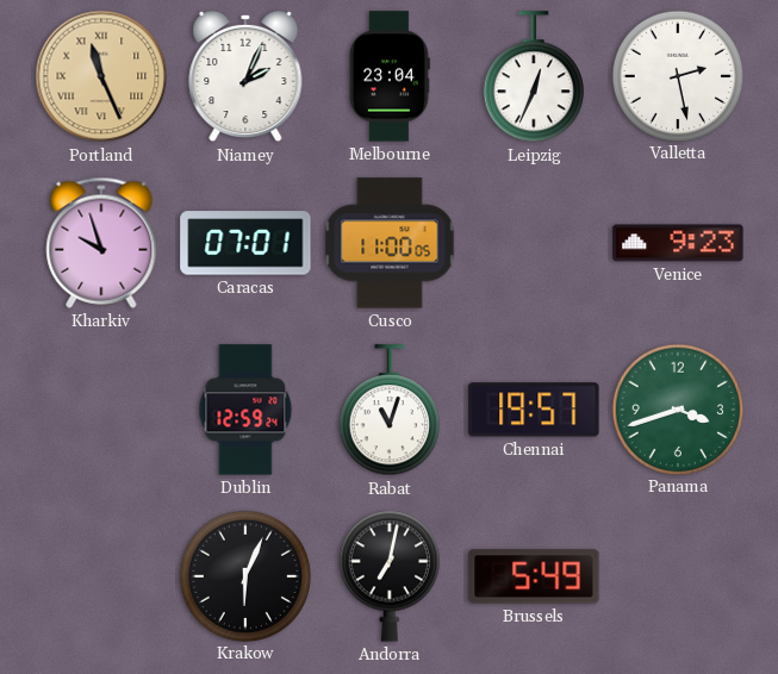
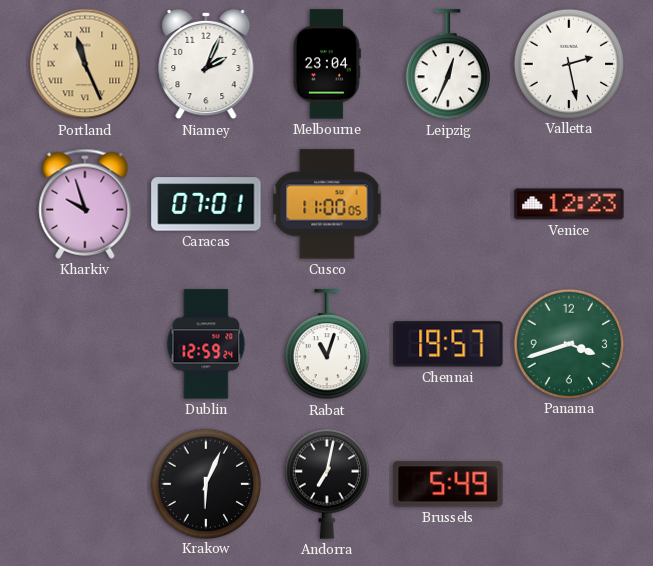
Venice: 9:23 -> 12:23
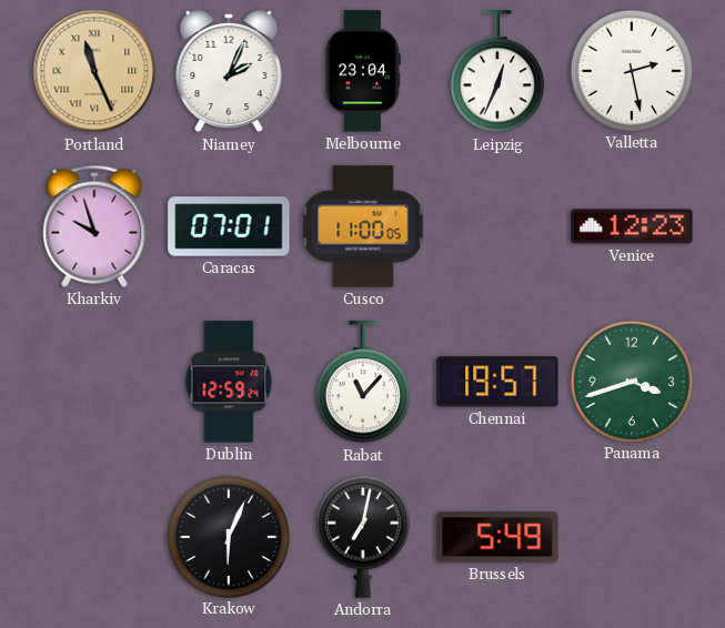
Rabat: 11:03 -> 11:07
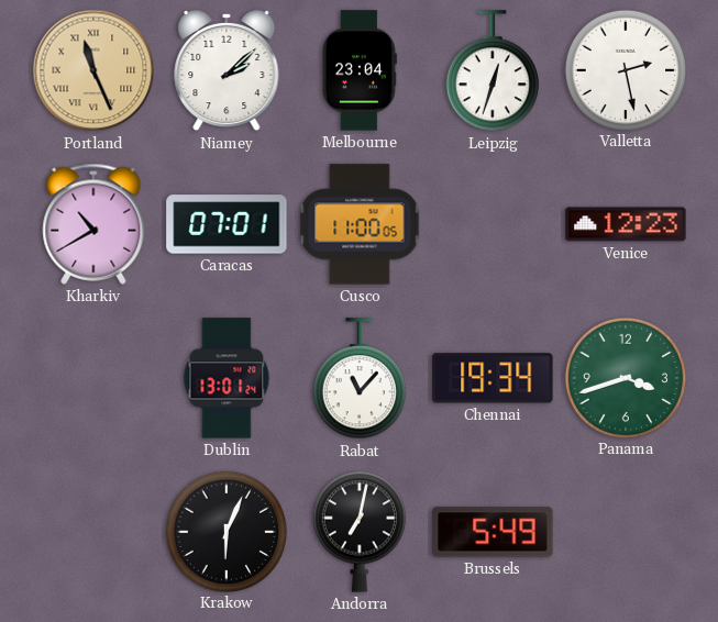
Niamey: 2:04 -> 2:08
Leipzig: 12:34 -> 12:33
Kharkiv: 9:57 -> 10:40
Dublin: 12:59 -> 13:01
Chennai: 19:57 -> 19:34
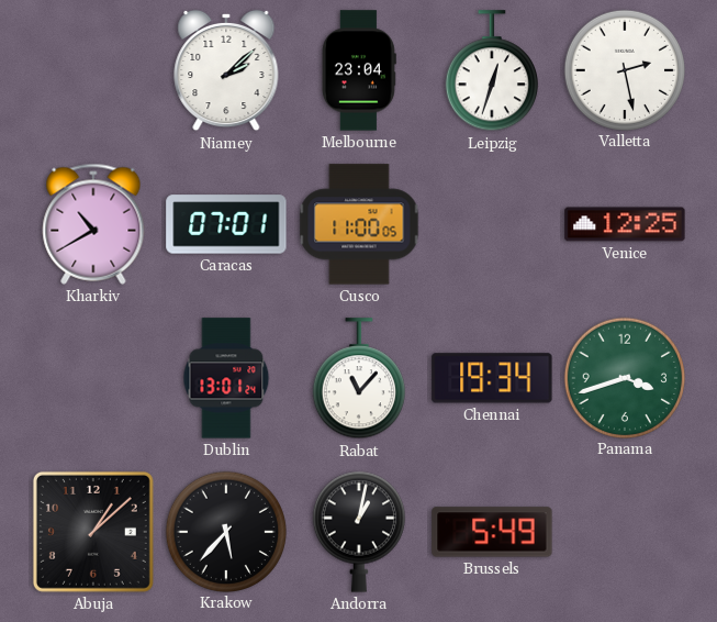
Portland: 11:26 -> none
Venice: 12:23 -> 12:25
Abuja: none -> 1:08
Krakow: 6:04 -> 5:37
Andorra: 7:02 -> 1:02
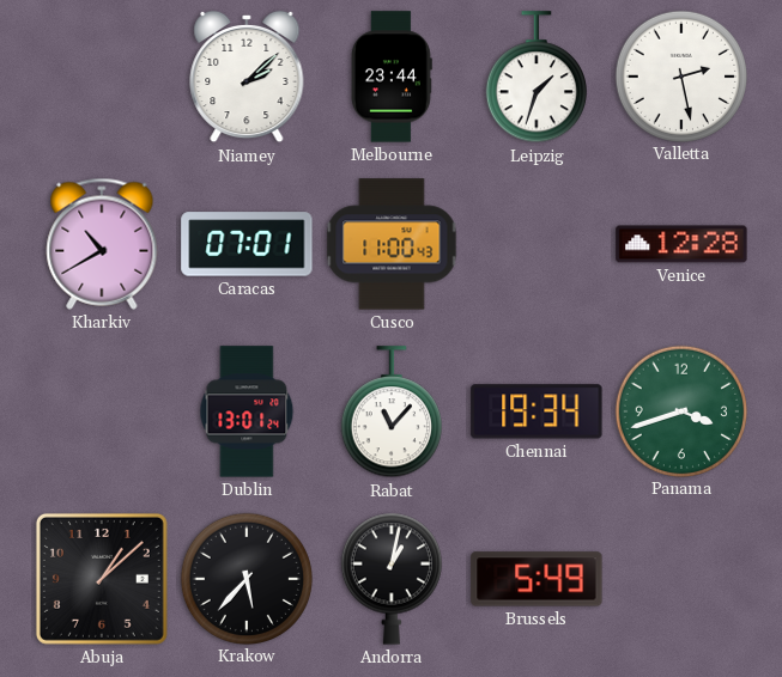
Melbourne: 23:04 -> 23:44
Leipzig: 12:33 -> 1:33
Cusco: 11:00:05 -> 11:00:43
Venice: 12:25 -> 12:28
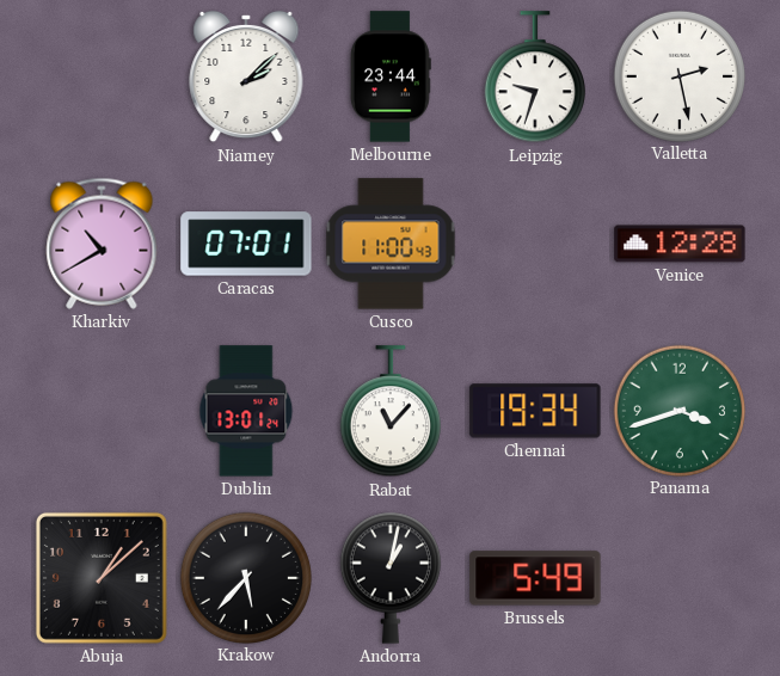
Leipzig: 1:33 -> 9:33
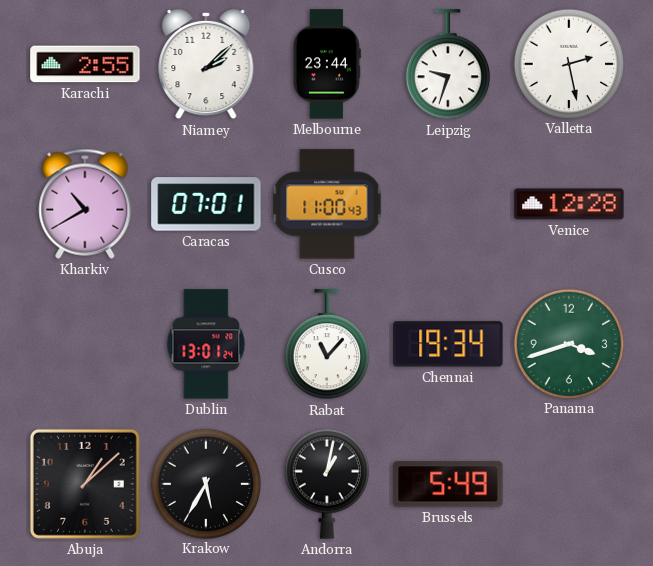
Karachi: none -> 2:55
Krakow: 5:37 -> 5:35
